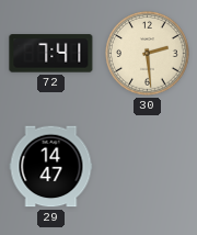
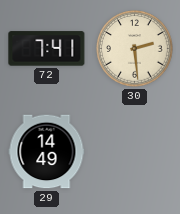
29: 14:47 -> 14:49
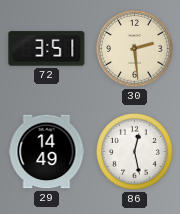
72: 7:41 -> 3:51
86: none -> 12:28
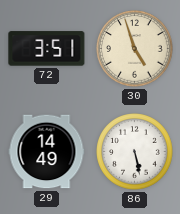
30: 2:29 -> 4:57
86: 12:28 -> 5:28
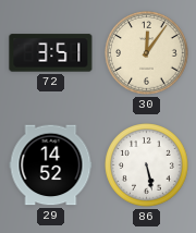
30: 4:57 -> 12:06
29: 14:49 -> 14:52
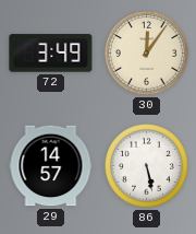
72: 3:51 -> 3:49
29: 14:52 -> 14:57
